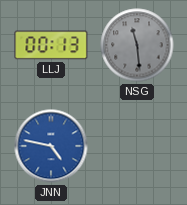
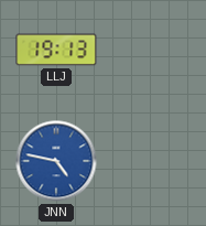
LLJ: 00:13 -> 19:13
NSG: 11:29 -> none
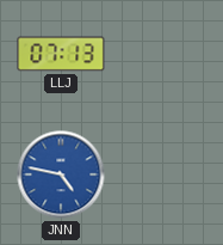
LLJ: 19:13 -> 07:13
